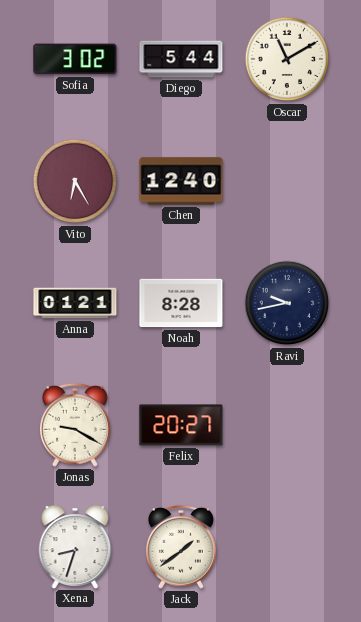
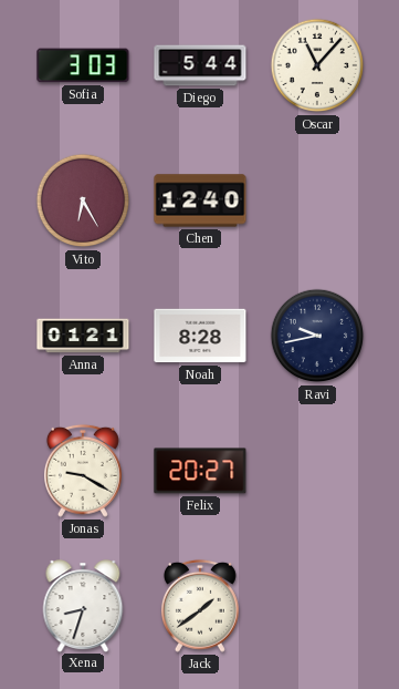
Sofia: 3:02 -> 3:03
Oscar: 11:10 -> 11:07
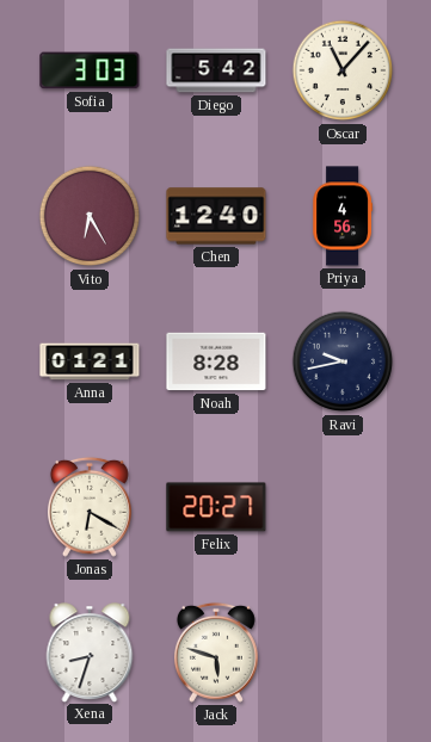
Diego: 5:44 -> 5:42
Priya: none -> 4:56
Jonas: 9:20 -> 6:20
Jack: 1:39 -> 5:48
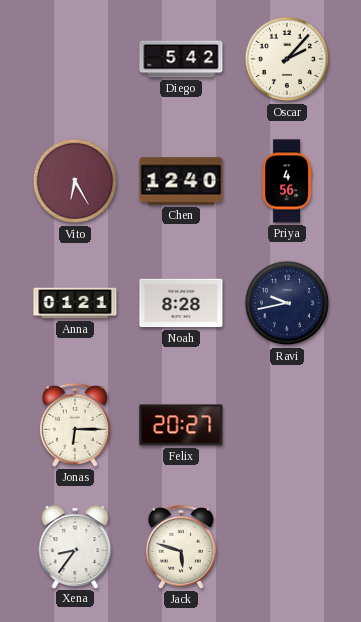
Sofia: 3:03 -> none
Oscar: 11:07 -> 2:07
Jonas: 6:20 -> 6:15
Xena: 8:33 -> 8:36
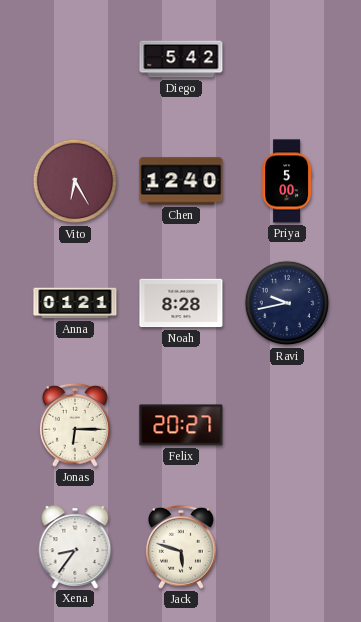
Oscar: 2:07 -> none
Priya: 4:56 -> 5:00
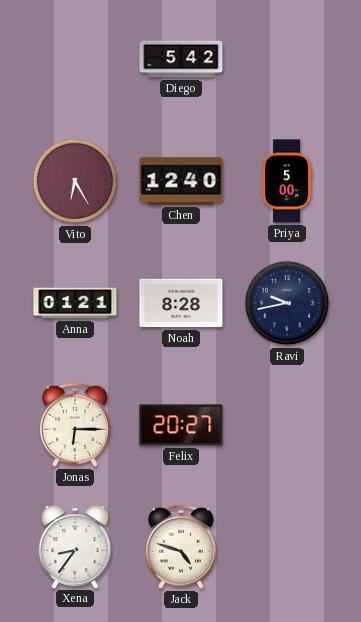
Jack: 5:48 -> 4:48
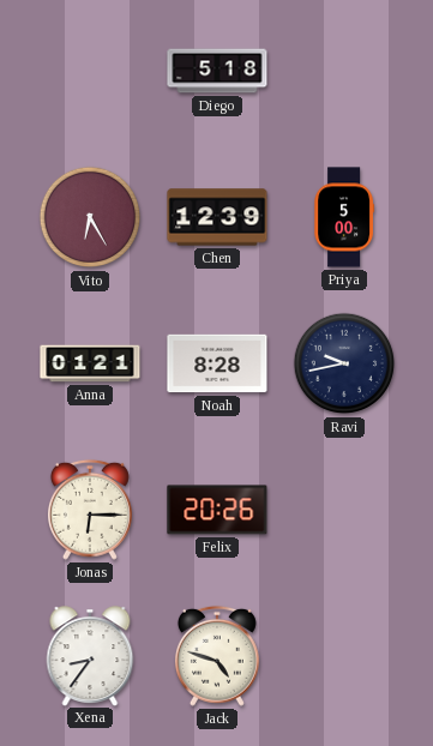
Diego: 5:42 -> 5:18
Chen: 12:40 -> 12:39
Felix: 20:27 -> 20:26
